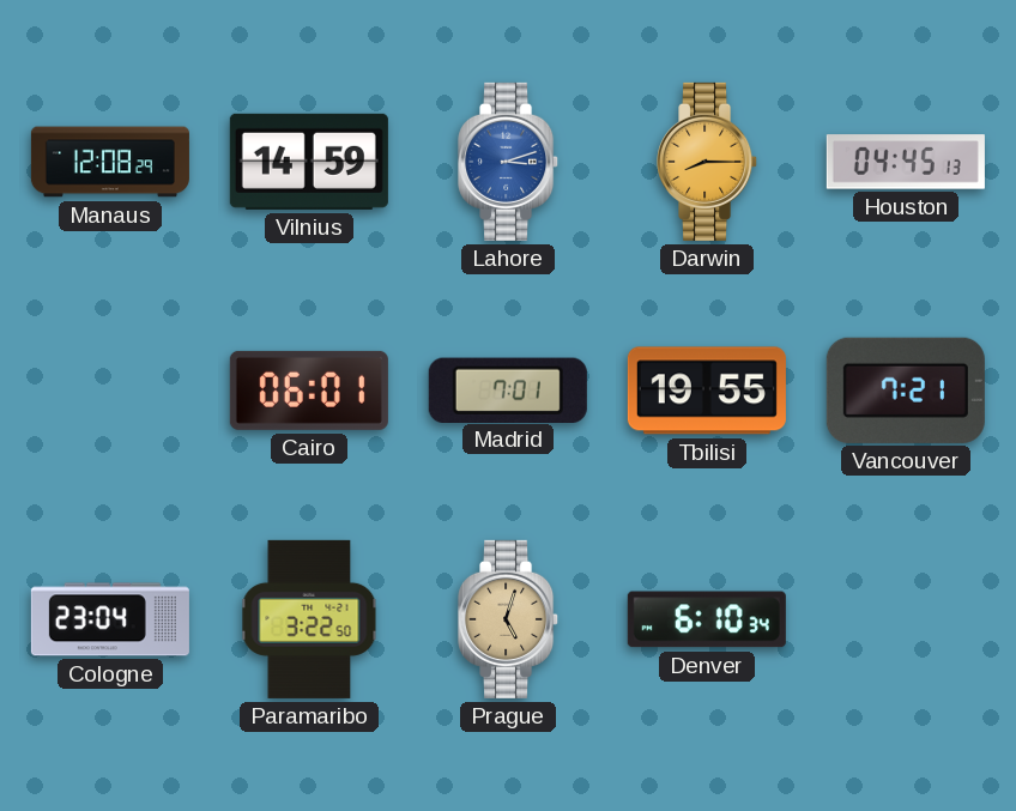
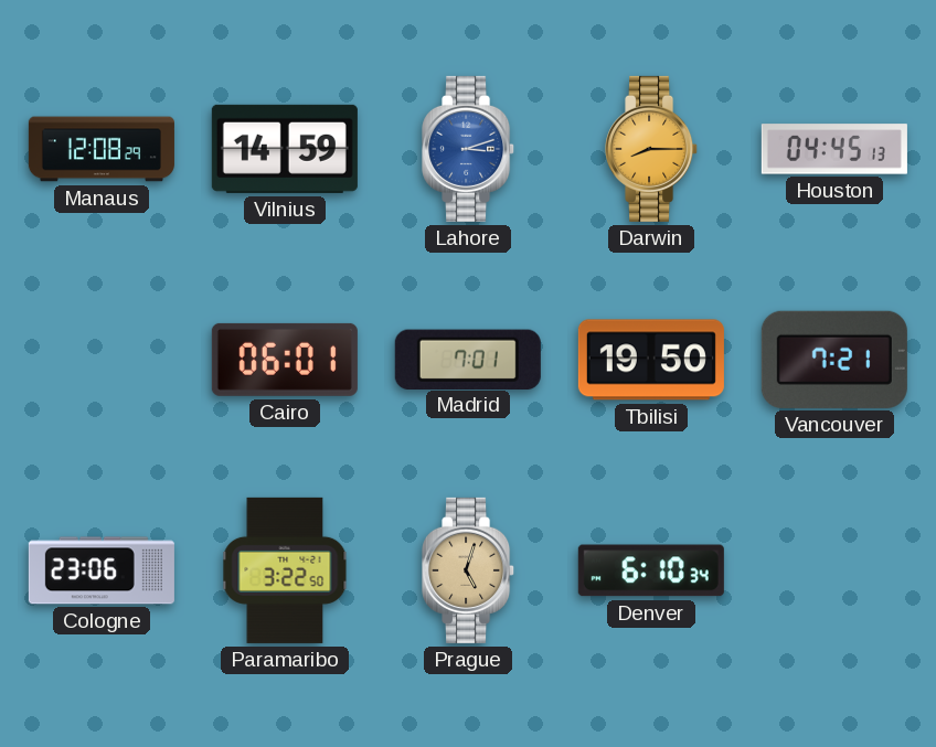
Tbilisi: 19:55 -> 19:50
Cologne: 23:04 -> 23:06
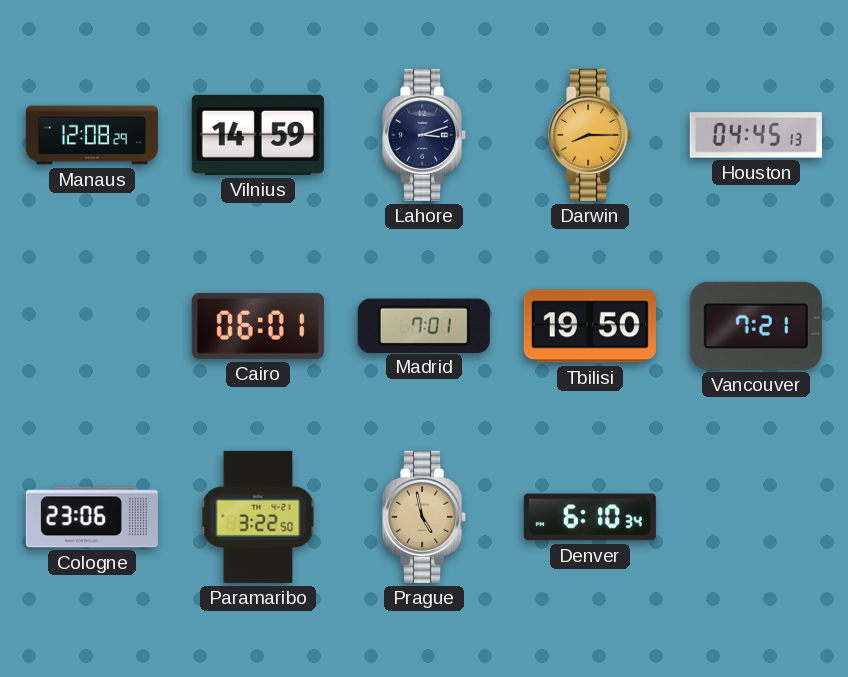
Lahore dial: blue -> navy
Prague: 5:03 -> 4:58
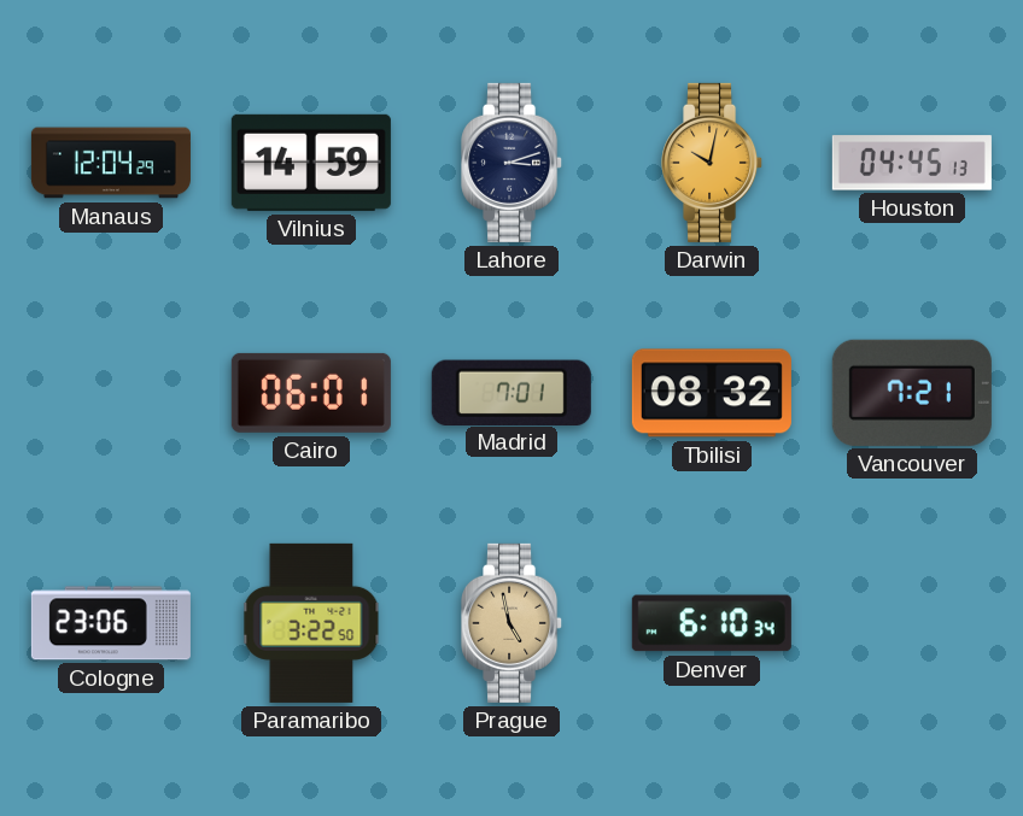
Manaus: 12:08 -> 12:04
Darwin: 8:15 -> 10:02
Tbilisi: 19:50 -> 08:32
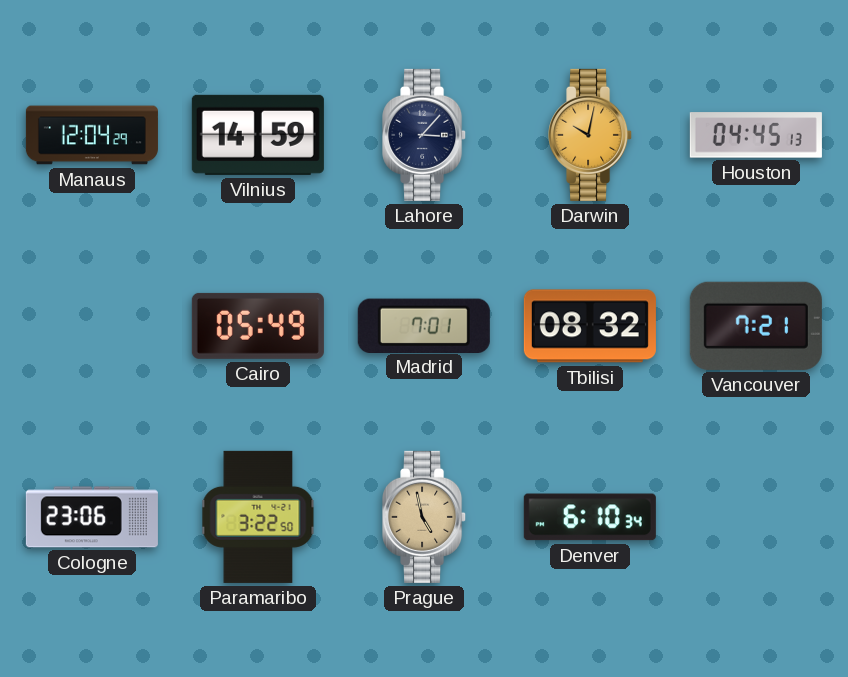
Lahore: 3:12 -> 3:07
Cairo: 06:01 -> 05:49
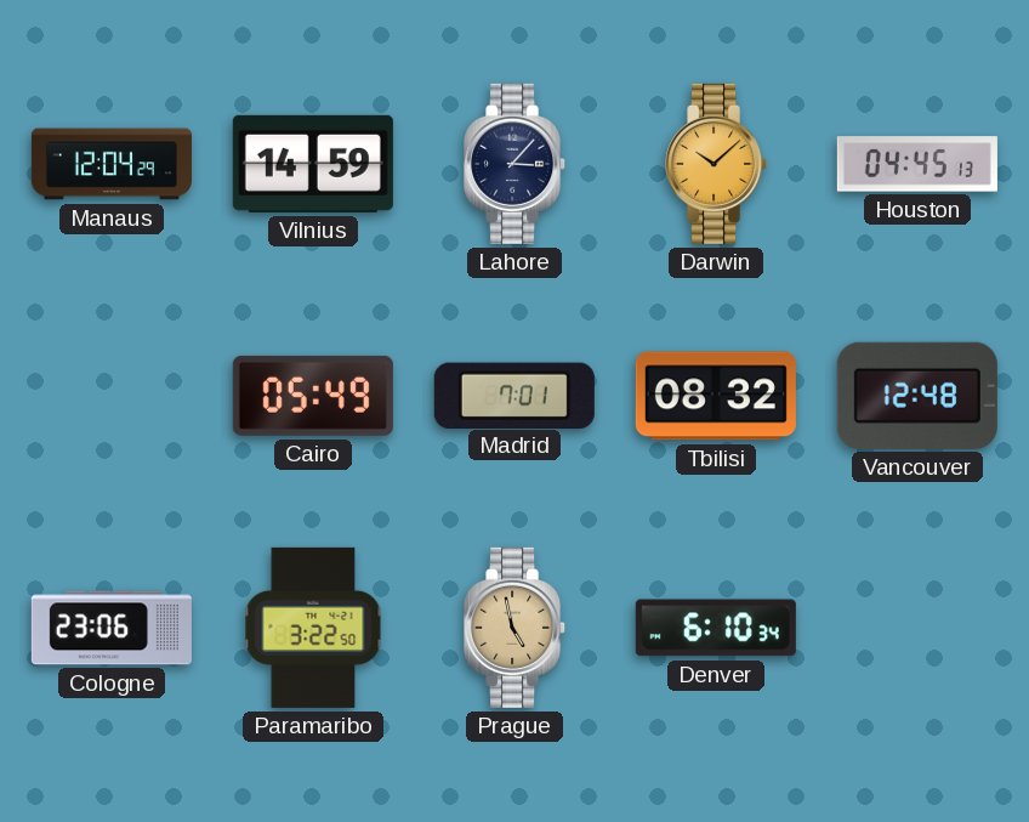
Darwin: 10:02 -> 10:08
Vancouver: 7:21 -> 12:48
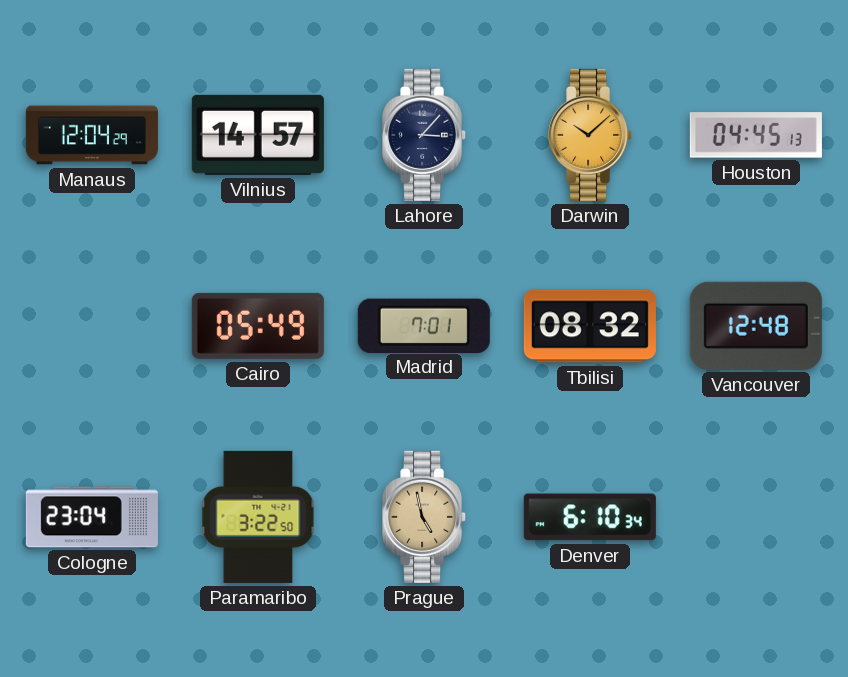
Vilnius: 14:59 -> 14:57
Cologne: 23:06 -> 23:04
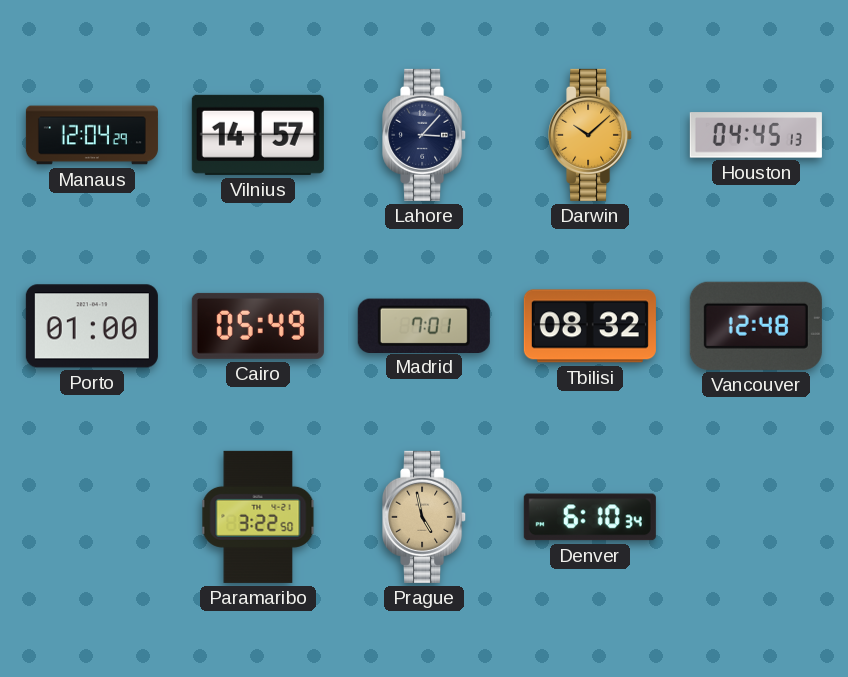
Porto: none -> 01:00
Cologne: 23:04 -> none
